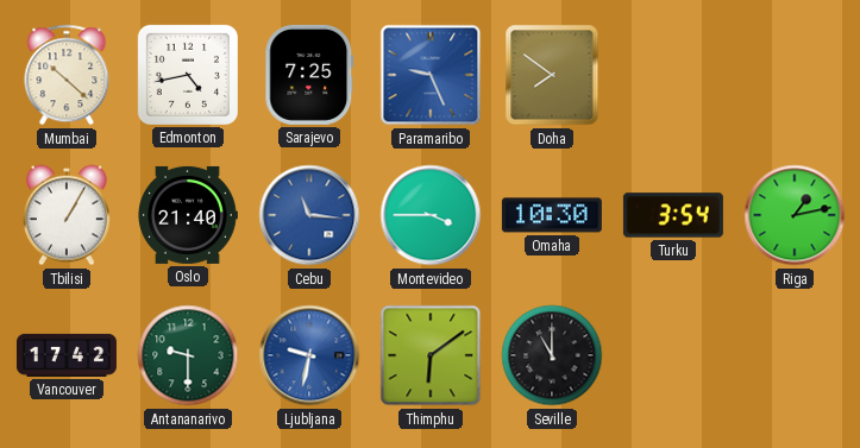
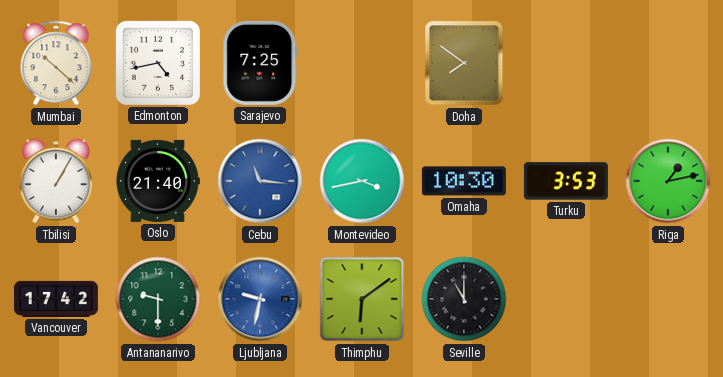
Paramaribo: 9:26 -> none
Montevideo: 3:45 -> 3:43
Turku: 3:54 -> 3:53
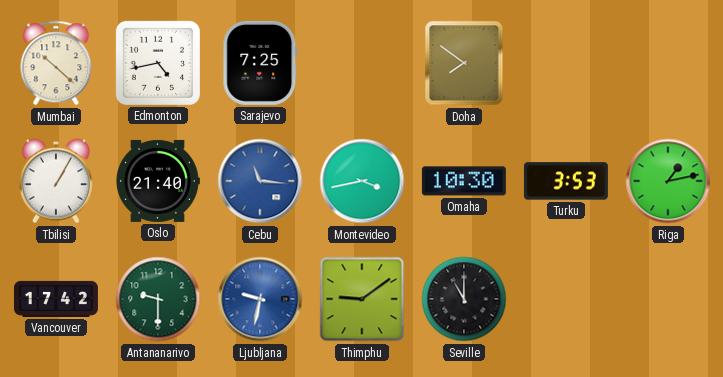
Thimphu: 6:09 -> 9:09
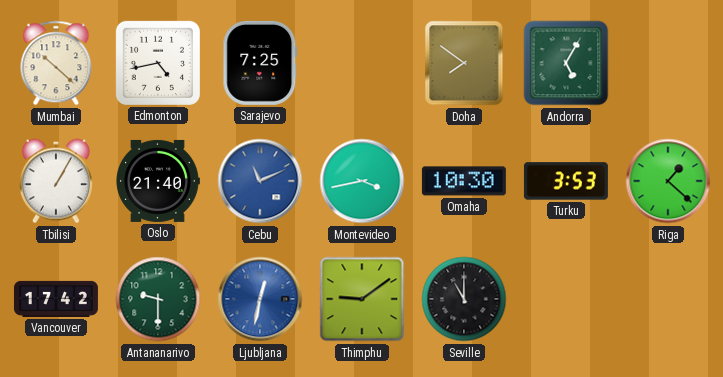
Andorra: none -> 5:05
Cebu: 11:16 -> 11:11
Riga: 1:13 -> 1:22
Ljubljana: 9:32 -> 12:32
